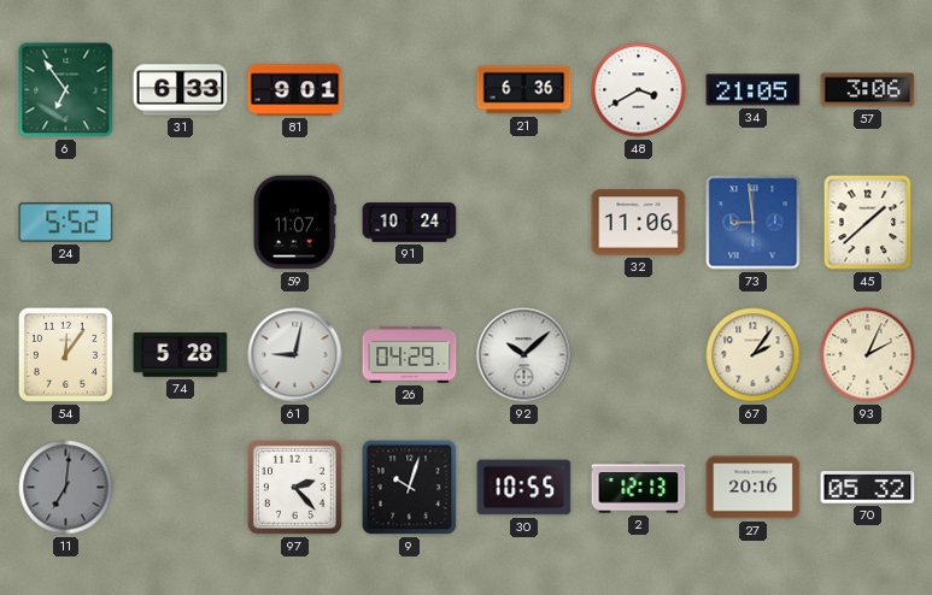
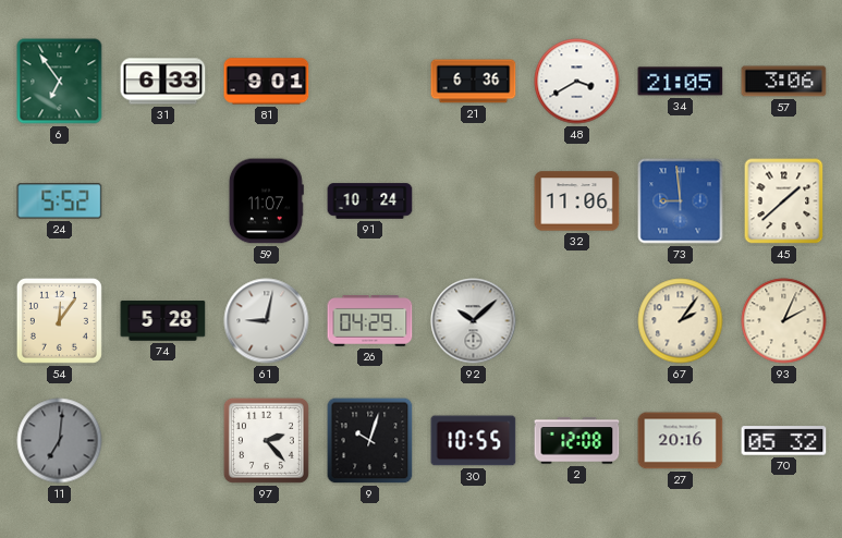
2: 12:13 -> 12:08
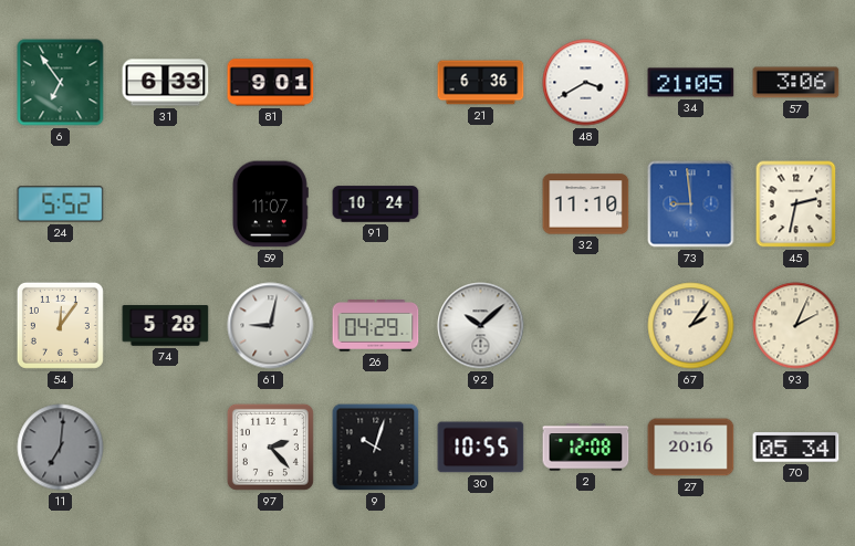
32: 11:06 -> 11:10
45: 1:38 -> 2:32
70: 05:32 -> 05:34
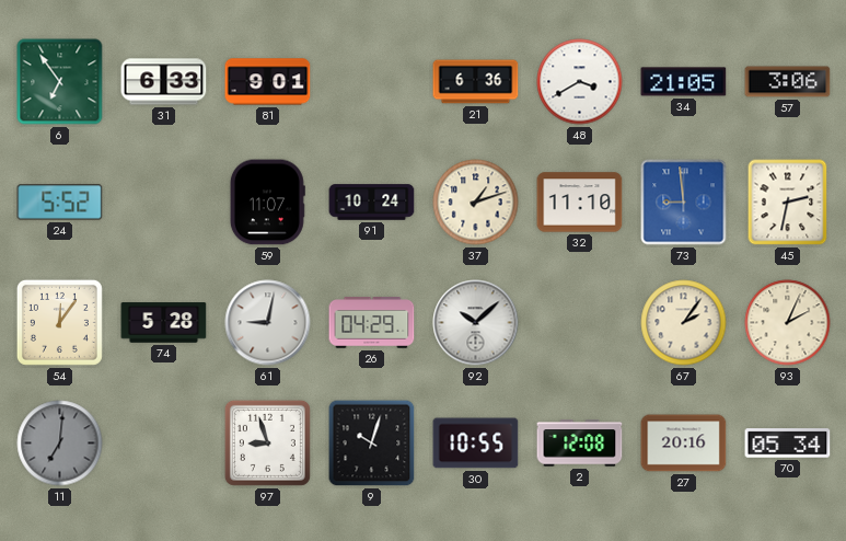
37: none -> 1:12
97: 2:23 -> 8:57
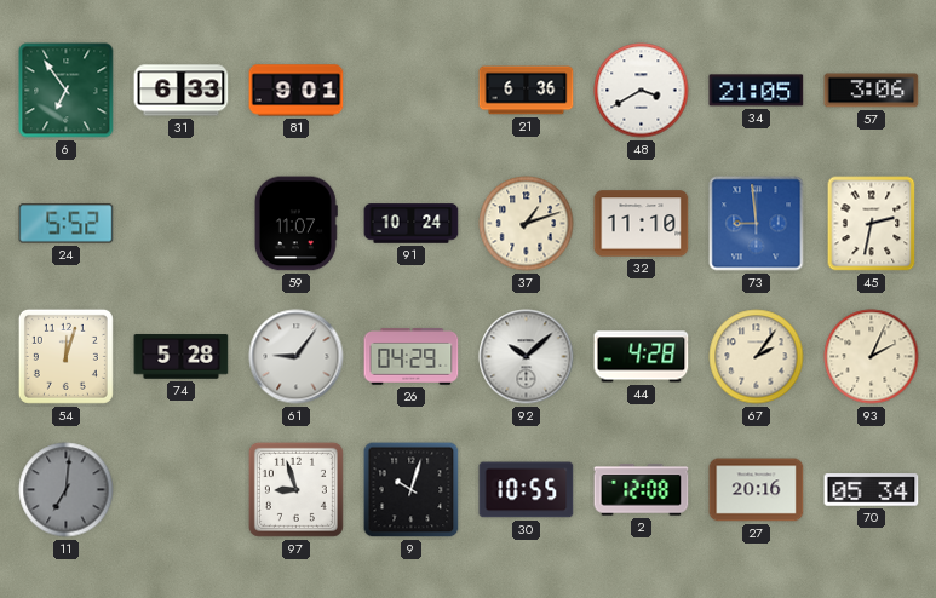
54: 12:06 -> 12:03
61: 9:02 -> 9:06
44: none -> 4:28
